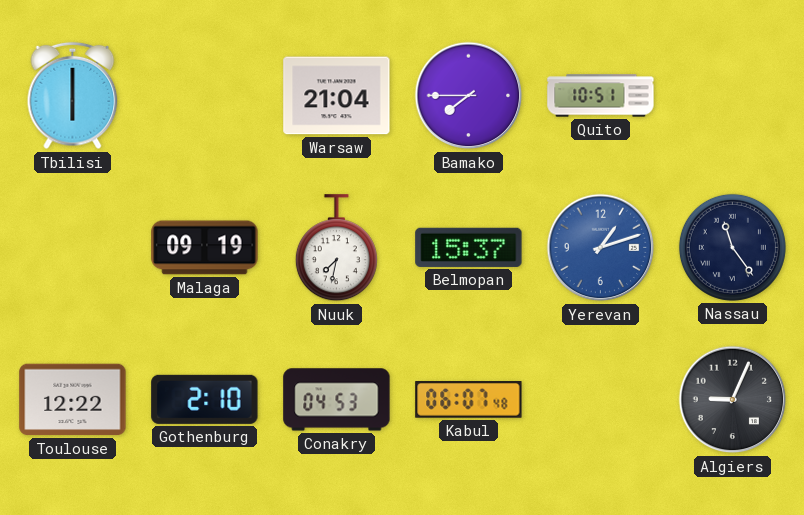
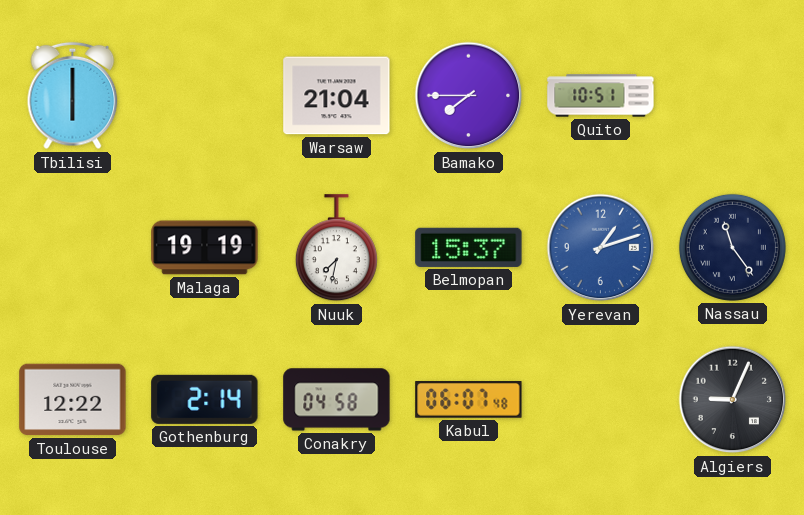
Malaga: 09:19 -> 19:19
Gothenburg: 2:10 -> 2:14
Conakry: 04:53 -> 04:58
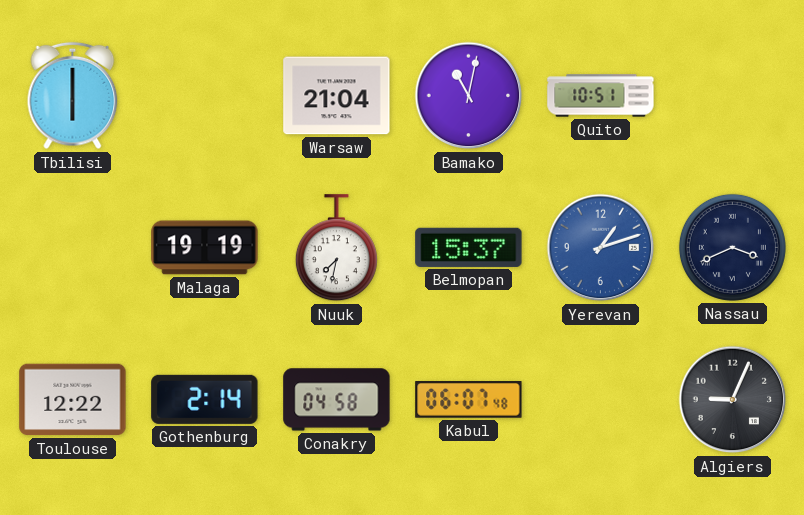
Bamako: 7:45 -> 11:02
Nassau: 11:24 -> 3:41
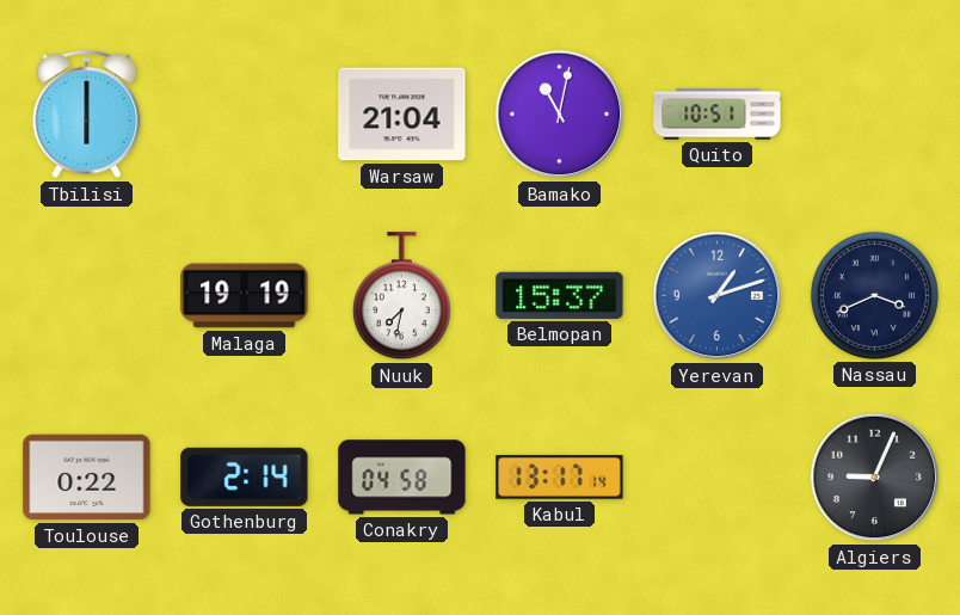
Toulouse: 12:22 -> 0:22
Kabul: 06:07 -> 13:17
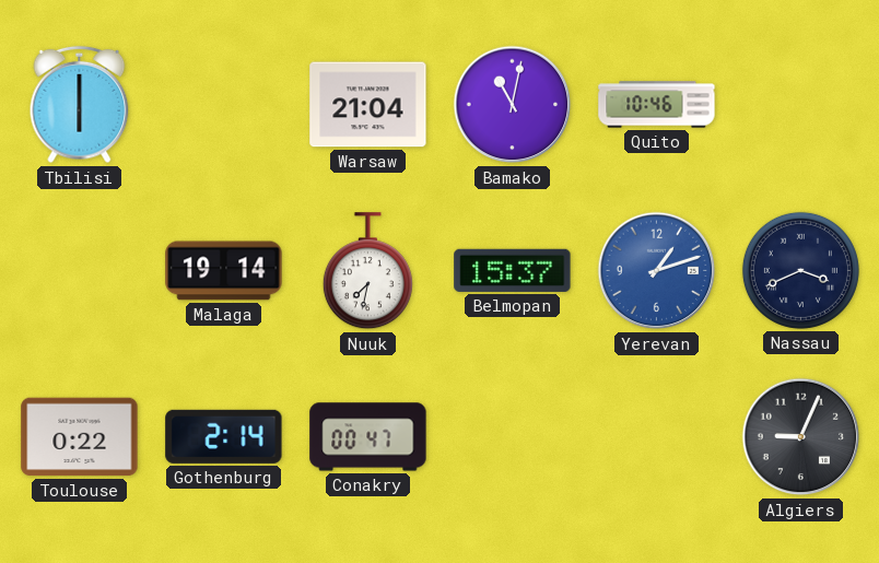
Quito: 10:51 -> 10:46
Malaga: 19:19 -> 19:14
Conakry: 04:58 -> 00:47
Kabul: 13:17 -> none
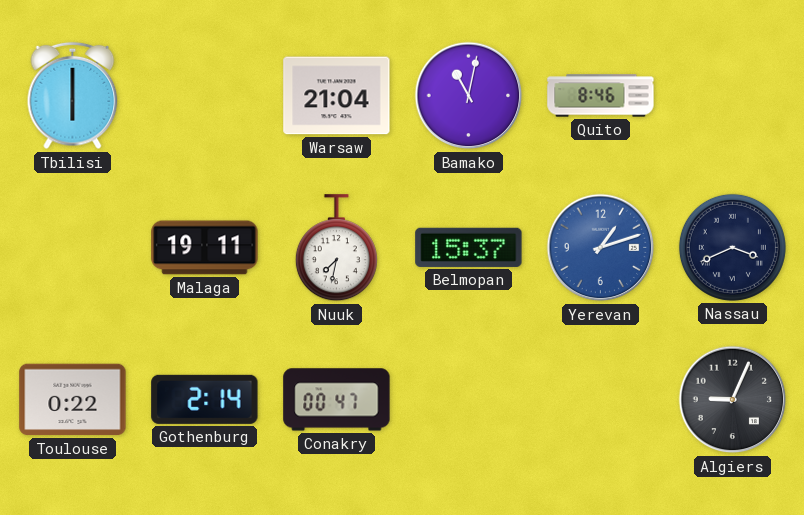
Quito: 10:46 -> 8:46
Malaga: 19:14 -> 19:11
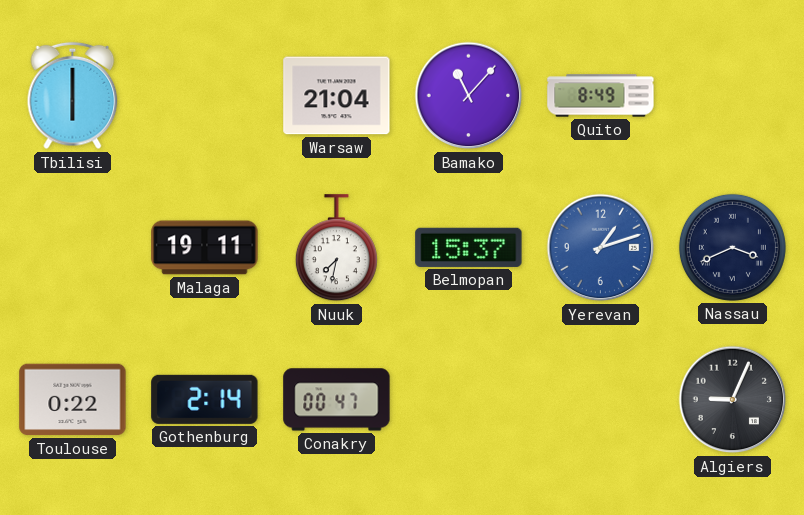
Bamako: 11:02 -> 11:07
Quito: 8:46 -> 8:49
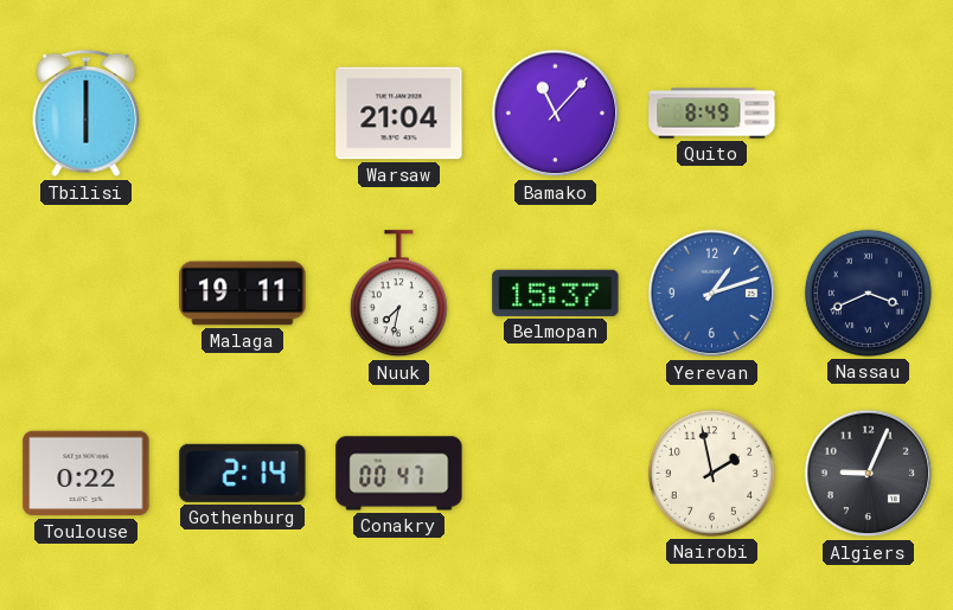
Nairobi: none -> 1:58
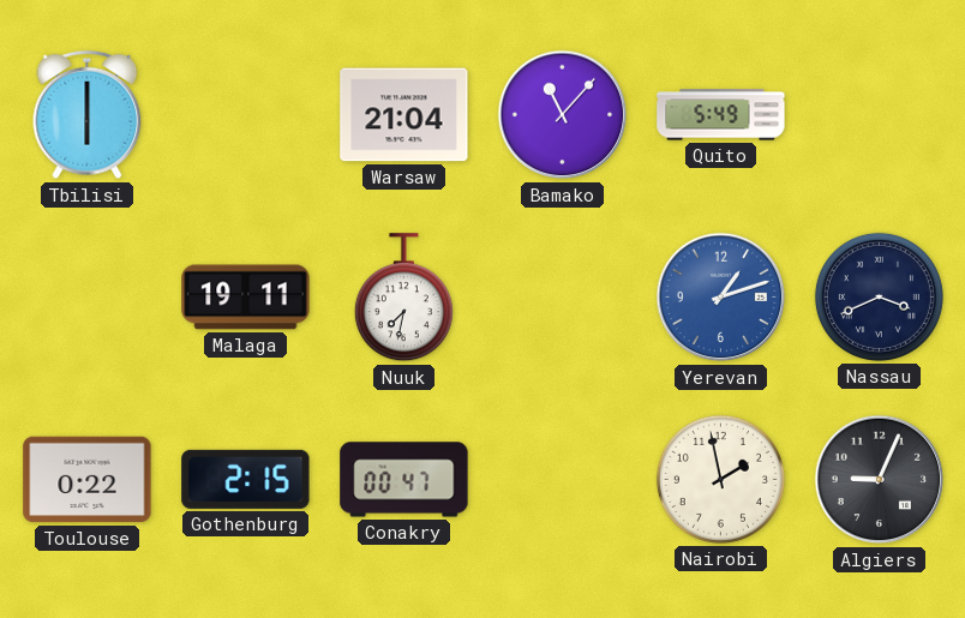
Quito: 8:49 -> 5:49
Belmopan: 15:37 -> none
Gothenburg: 2:14 -> 2:15
